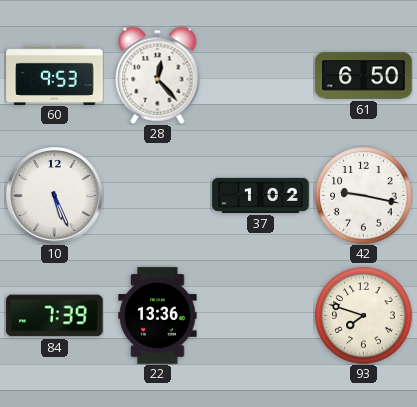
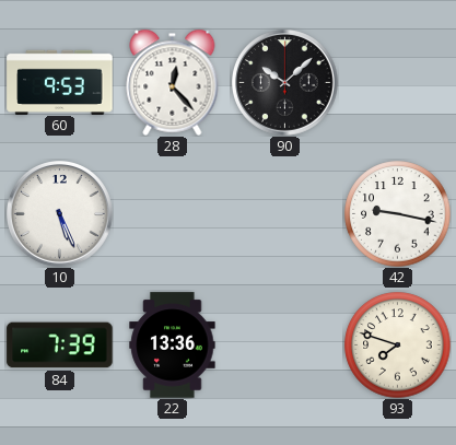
90: none -> 10:08
61: 6:50 -> none
37: 1:02 -> none
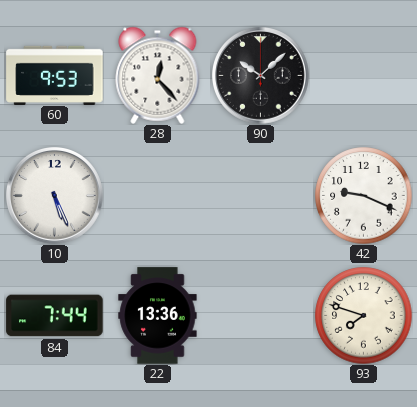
42: 9:17 -> 9:19
84: 7:39 -> 7:44
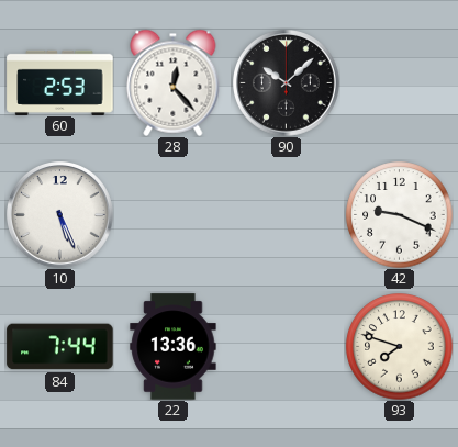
60: 9:53 -> 2:53
